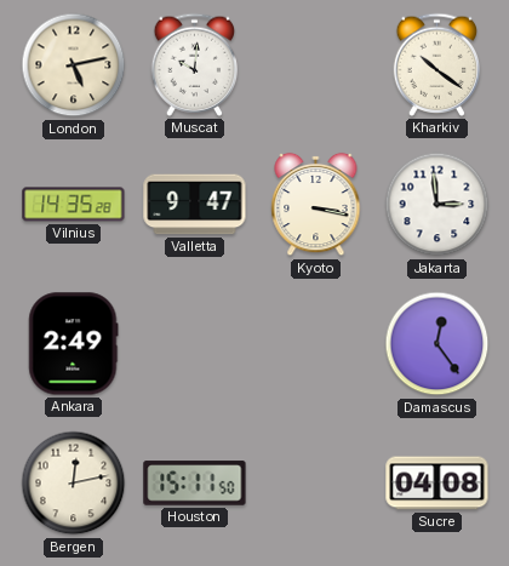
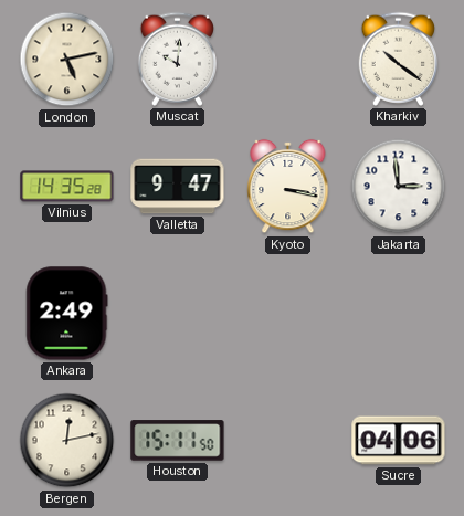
Damascus: 12:24 -> none
Sucre: 04:08 -> 04:06
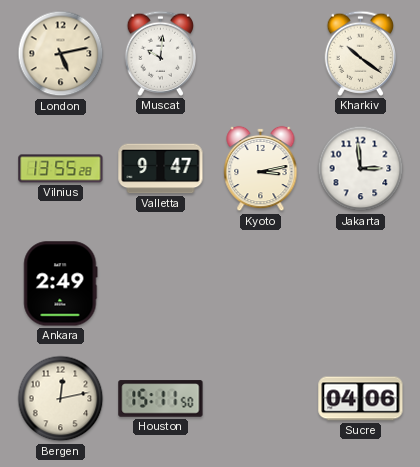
Vilnius: 14:35 -> 13:55
Kyoto: 3:17 -> 3:13
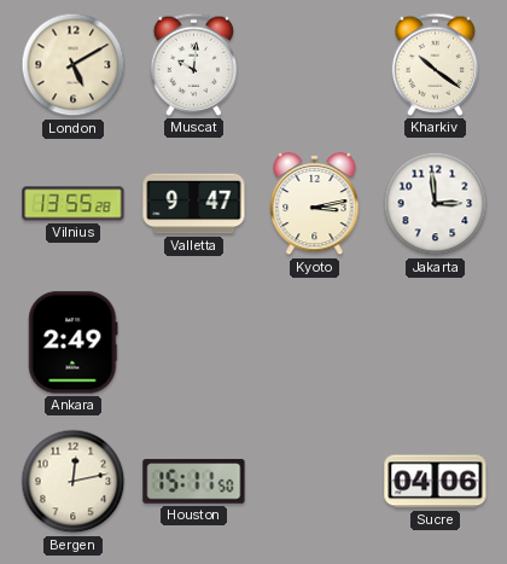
London: 5:13 -> 5:10
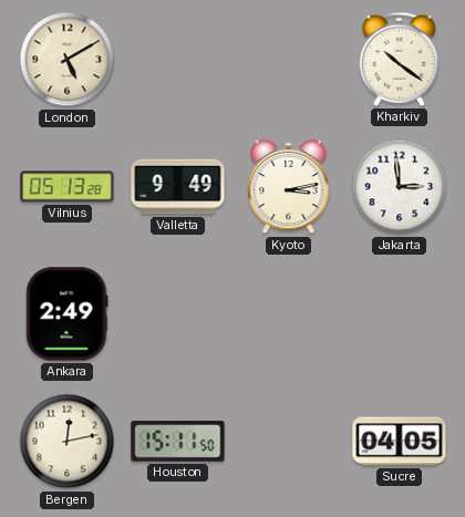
Muscat: 10:01 -> none
Vilnius: 13:55 -> 05:13
Valletta: 9:47 -> 9:49
Sucre: 04:06 -> 04:05
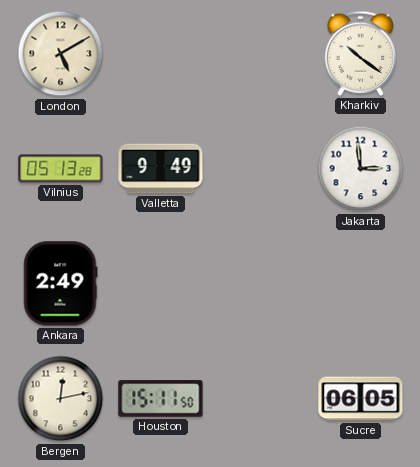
Kyoto: 3:13 -> none
Sucre: 04:05 -> 06:05
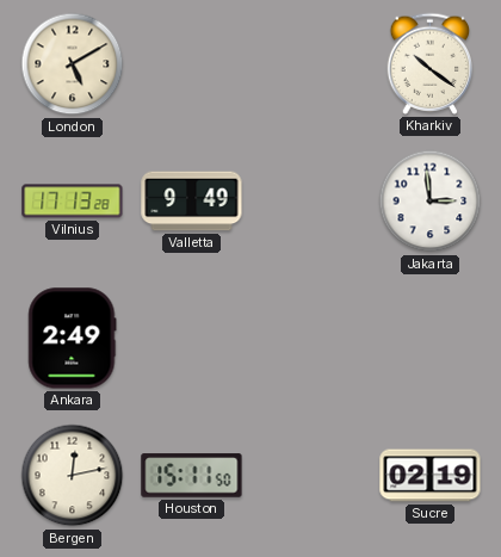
Vilnius: 05:13 -> 17:13
Sucre: 06:05 -> 02:19
